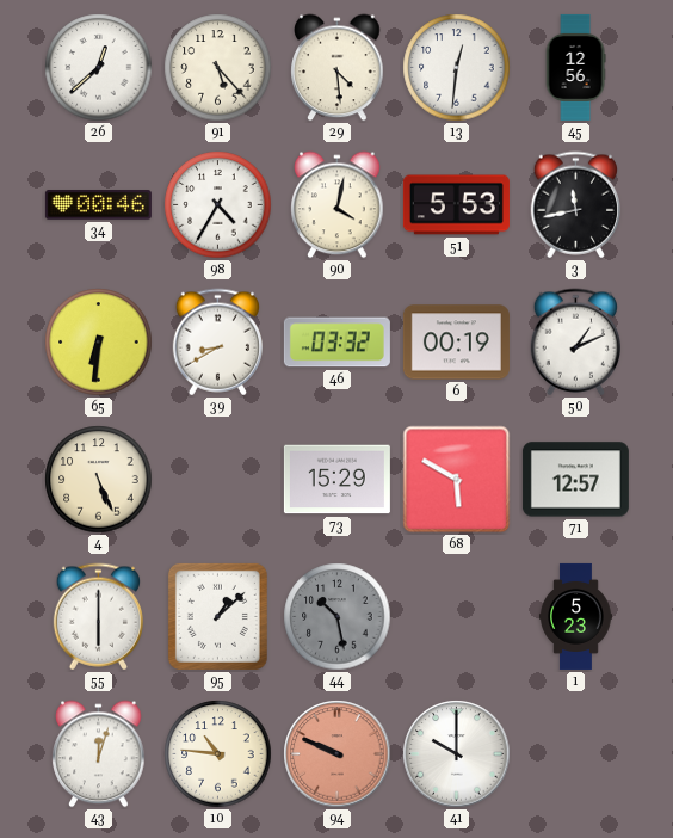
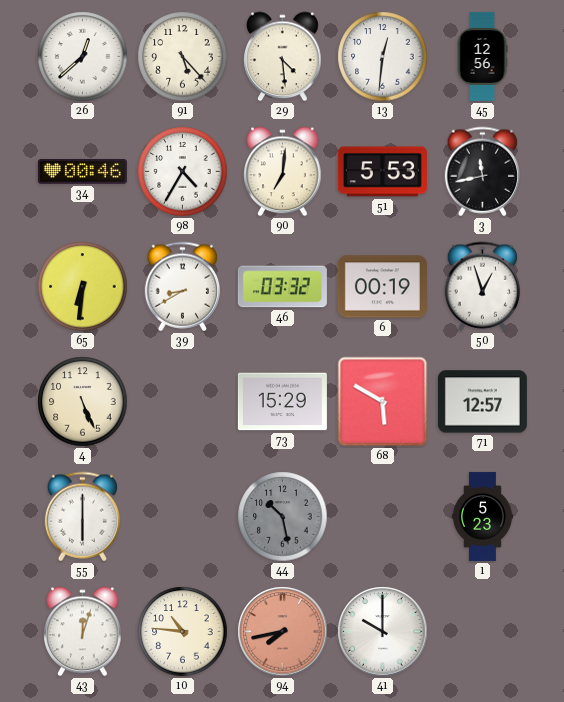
90: 4:02 -> 7:01
50: 1:11 -> 12:57
95: 1:08 -> none
94: 9:49 -> 7:43
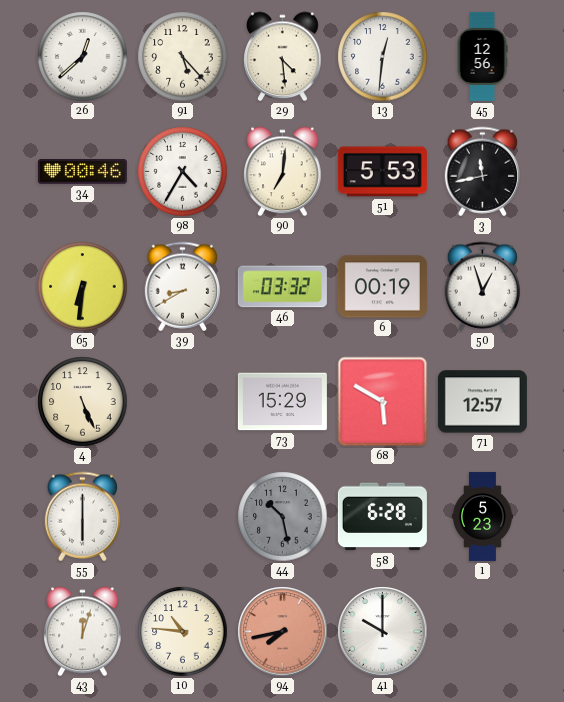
58: none -> 6:28
